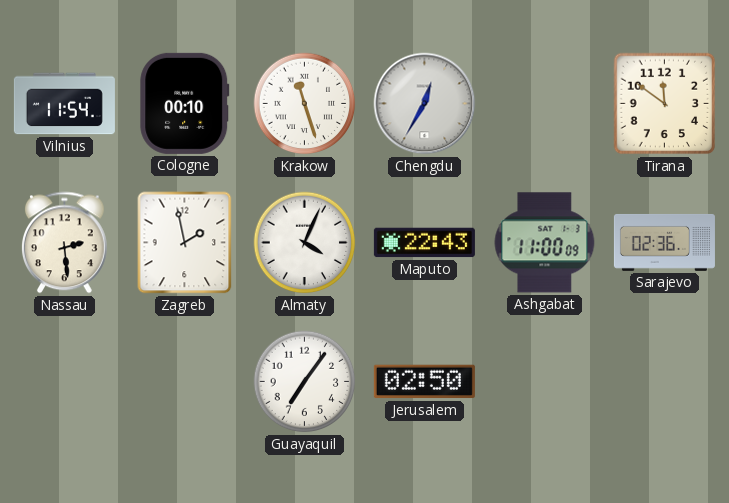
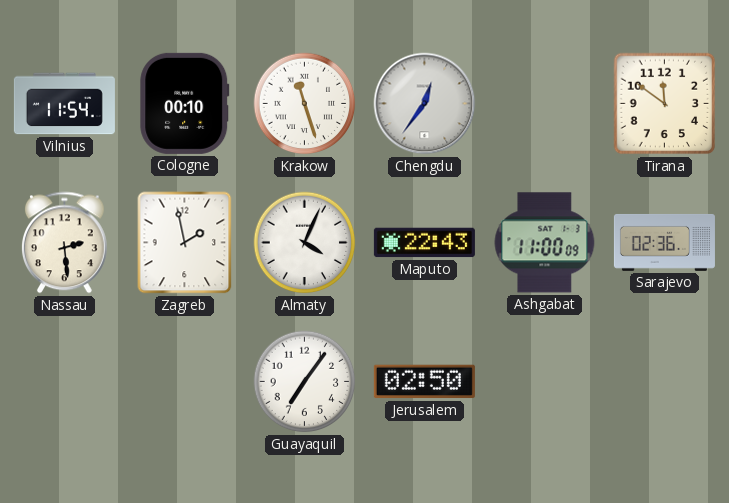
Chengdu: 12:35 -> 12:36
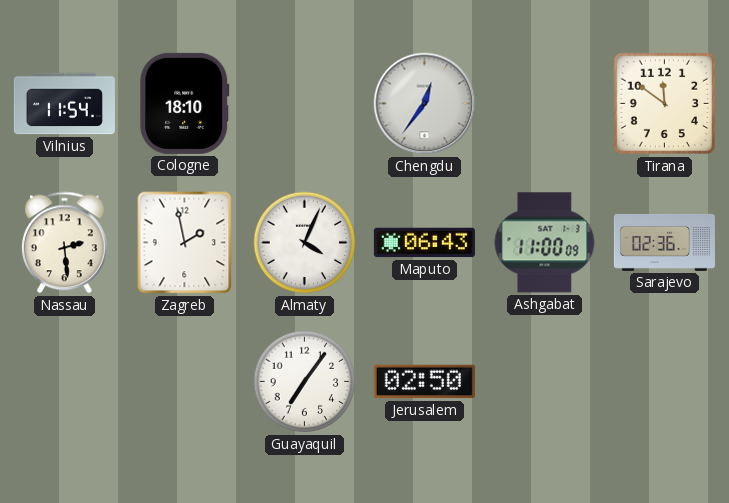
Cologne: 00:10 -> 18:10
Krakow: 11:27 -> none
Maputo: 22:43 -> 06:43
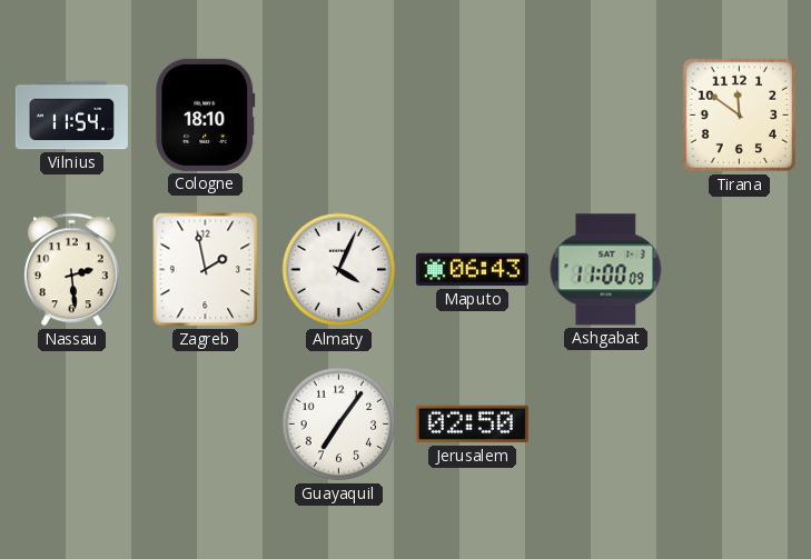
Chengdu: 12:36 -> none
Sarajevo: 02:36 -> none
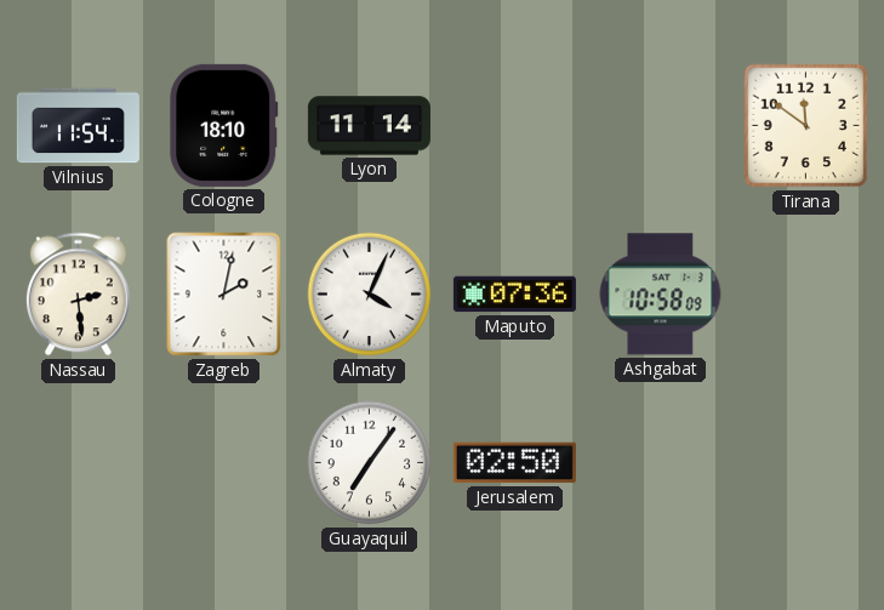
Lyon: none -> 11:14
Zagreb: 1:58 -> 2:02
Maputo: 06:43 -> 07:36
Ashgabat: 11:00 -> 10:58
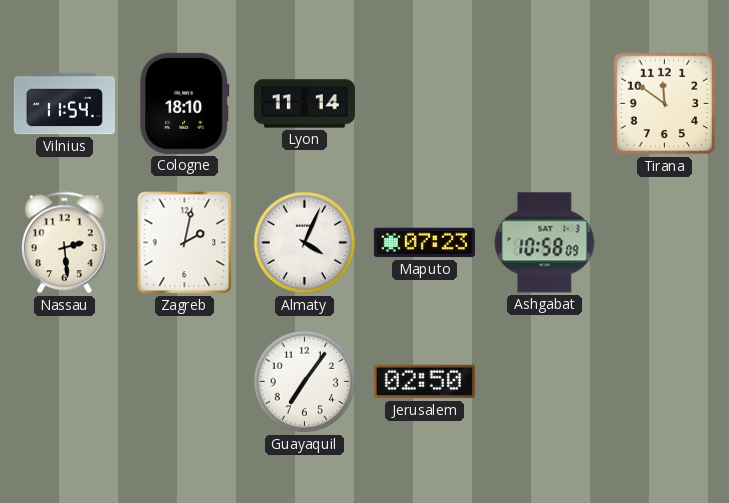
Maputo: 07:36 -> 07:23
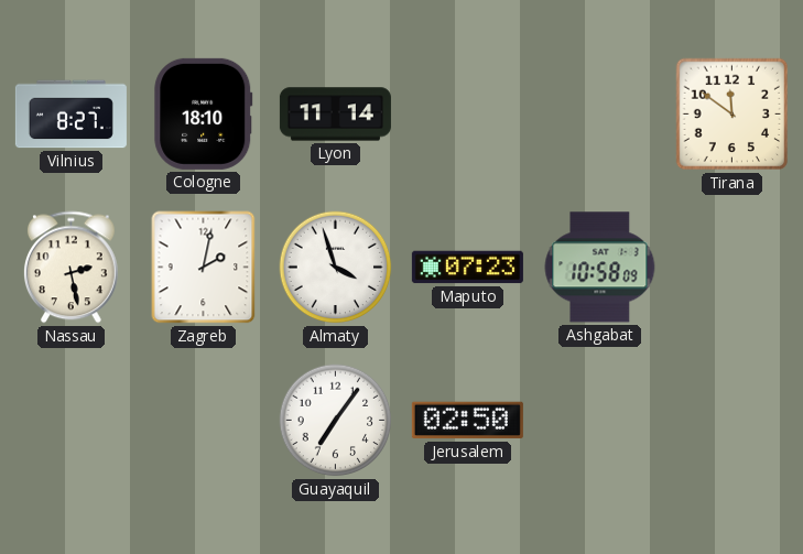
Vilnius: 11:54 -> 8:27
Nassau: 2:29 -> 2:28
Almaty: 4:04 -> 3:57
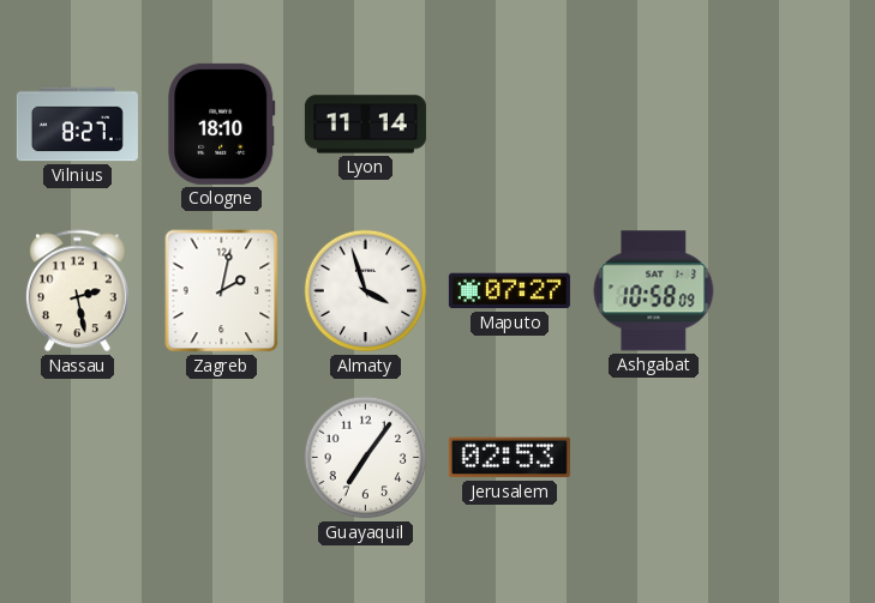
Tirana: 11:51 -> none
Maputo: 07:23 -> 07:27
Jerusalem: 02:50 -> 02:53
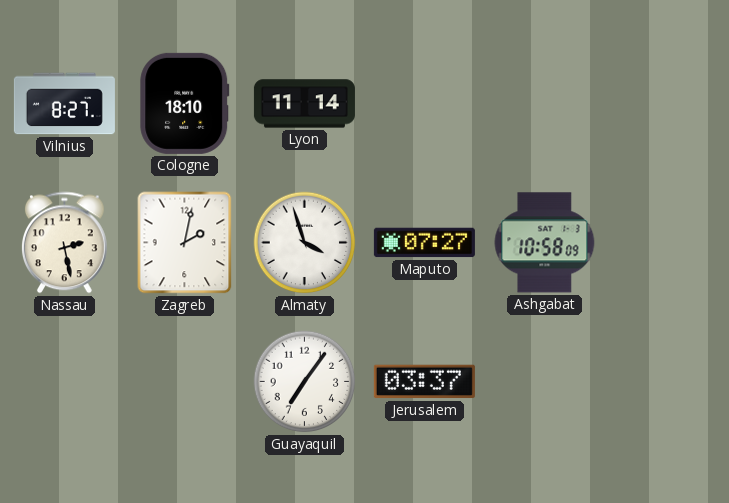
Jerusalem: 02:53 -> 03:37
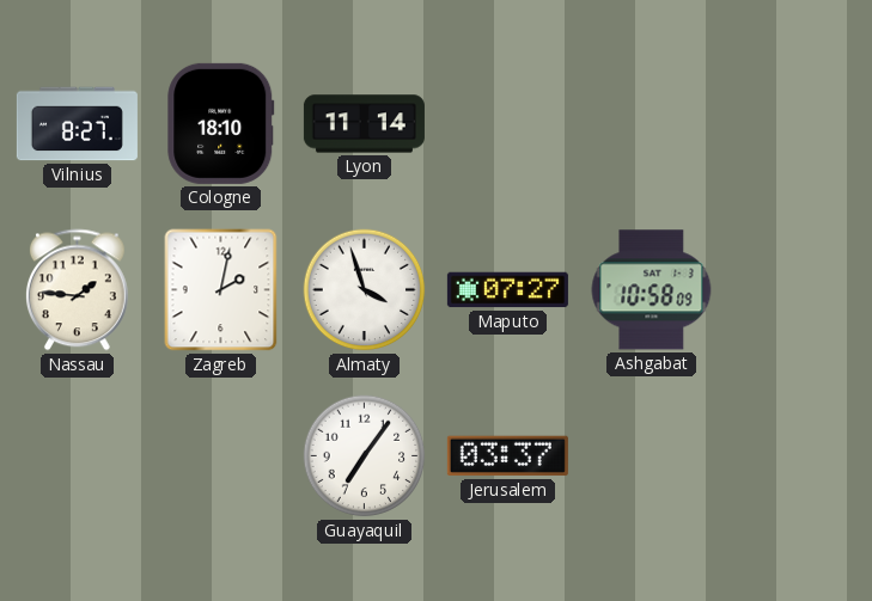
Nassau: 2:28 -> 1:46
